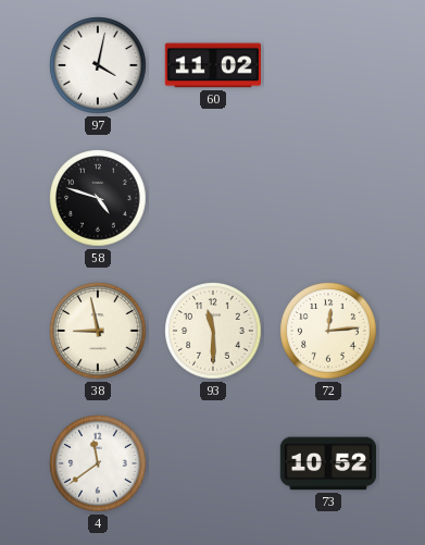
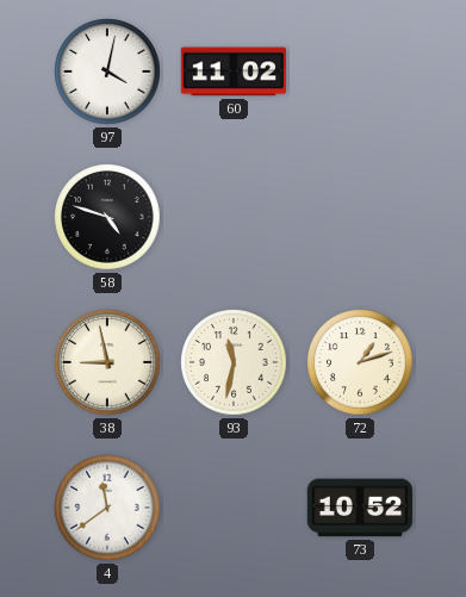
93: 11:30 -> 11:32
72: 12:14 -> 1:12
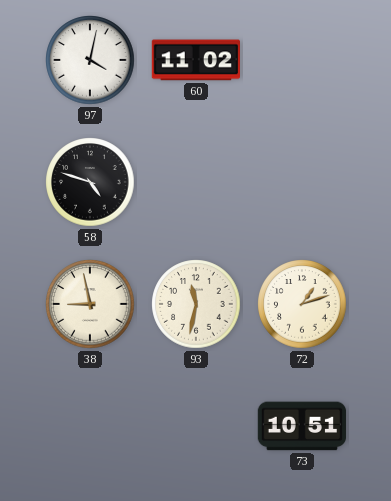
4: 11:39 -> none
73: 10:52 -> 10:51
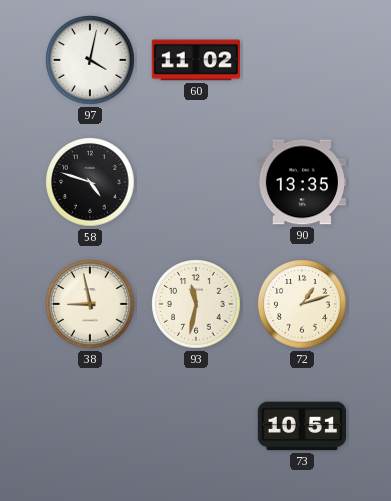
90: none -> 13:35
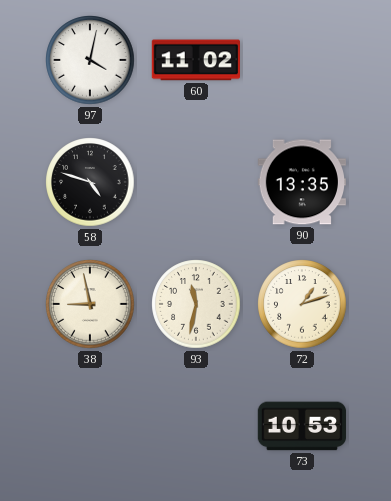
73: 10:51 -> 10:53
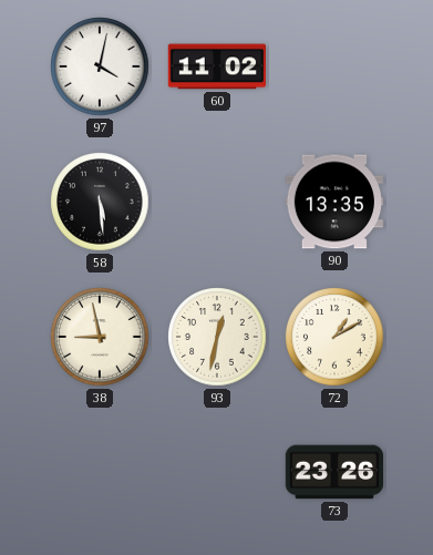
58: 4:48 -> 5:29
93: 11:32 -> 12:32
72: 1:12 -> 1:10
73: 10:53 -> 23:26
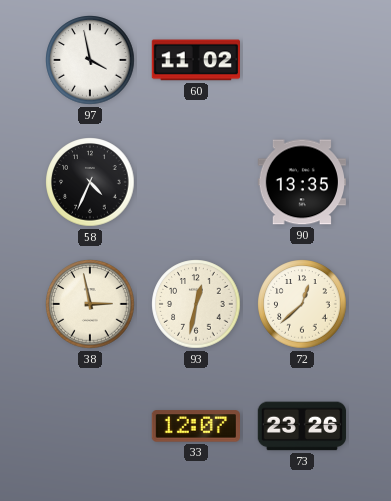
97: 4:02 -> 3:58
58: 5:29 -> 4:34
38: 8:58 -> 2:58
72: 1:10 -> 12:38
33: none -> 12:07
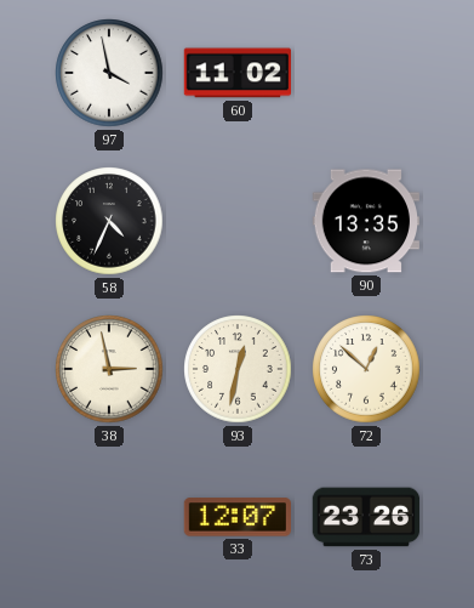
72: 12:38 -> 12:52
